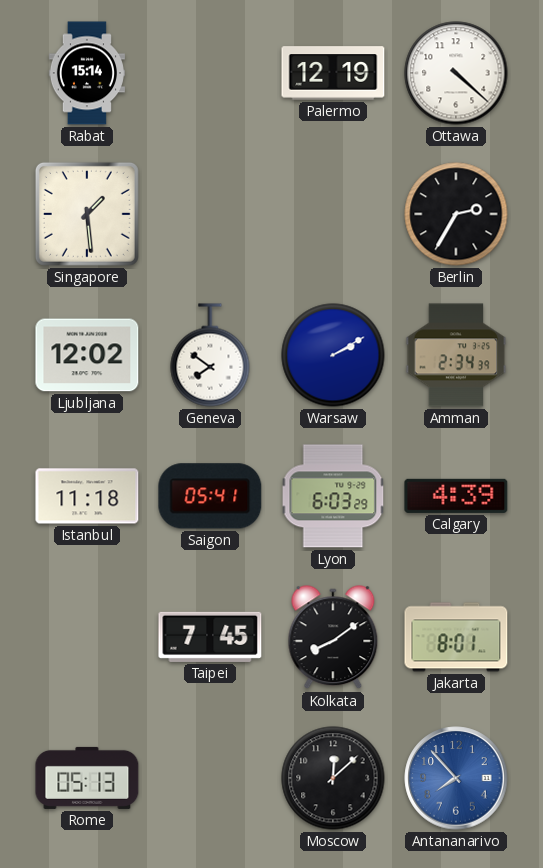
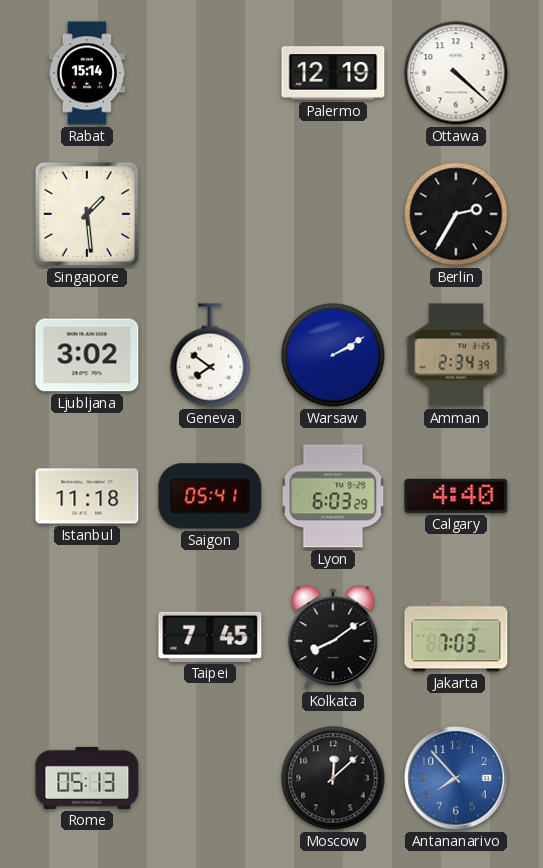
Ljubljana: 12:02 -> 3:02
Calgary: 4:39 -> 4:40
Jakarta: 8:01 -> 7:03
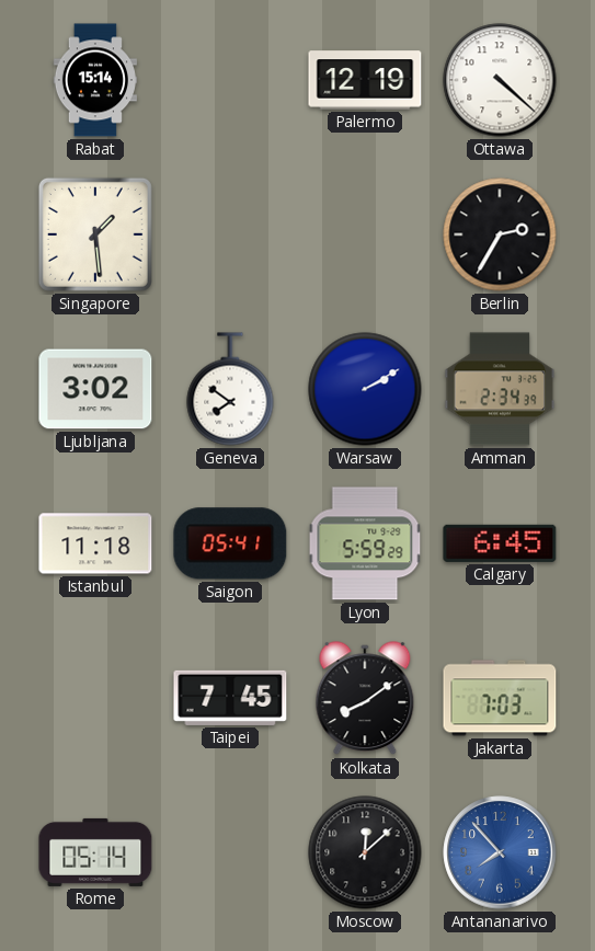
Lyon: 6:03 -> 5:59
Calgary: 4:40 -> 6:45
Rome: 05:13 -> 05:14
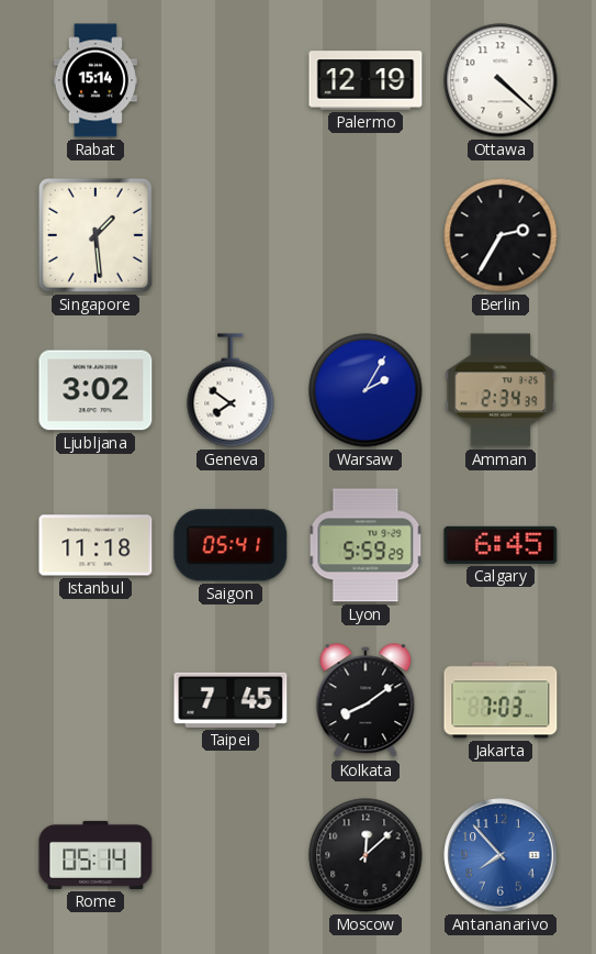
Warsaw: 2:10 -> 2:05
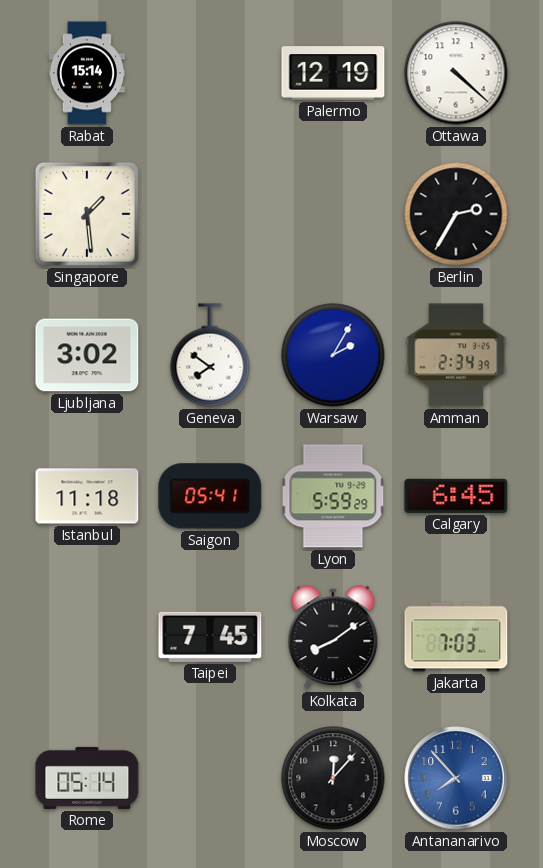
Moscow: 12:08 -> 12:07
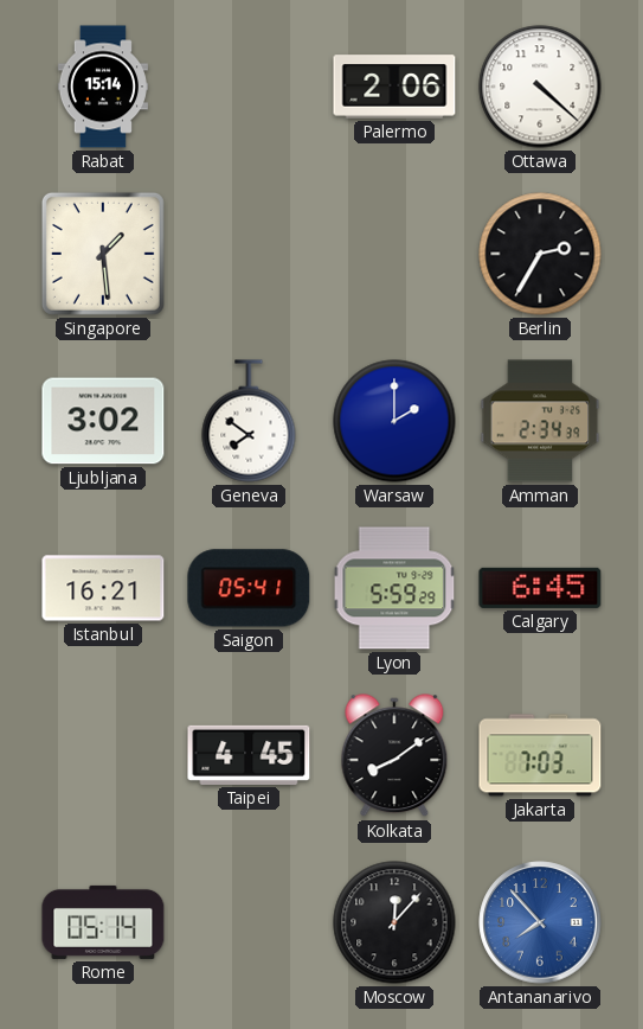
Palermo: 12:19 -> 2:06
Warsaw: 2:05 -> 2:00
Istanbul: 11:18 -> 16:21
Taipei: 7:45 -> 4:45
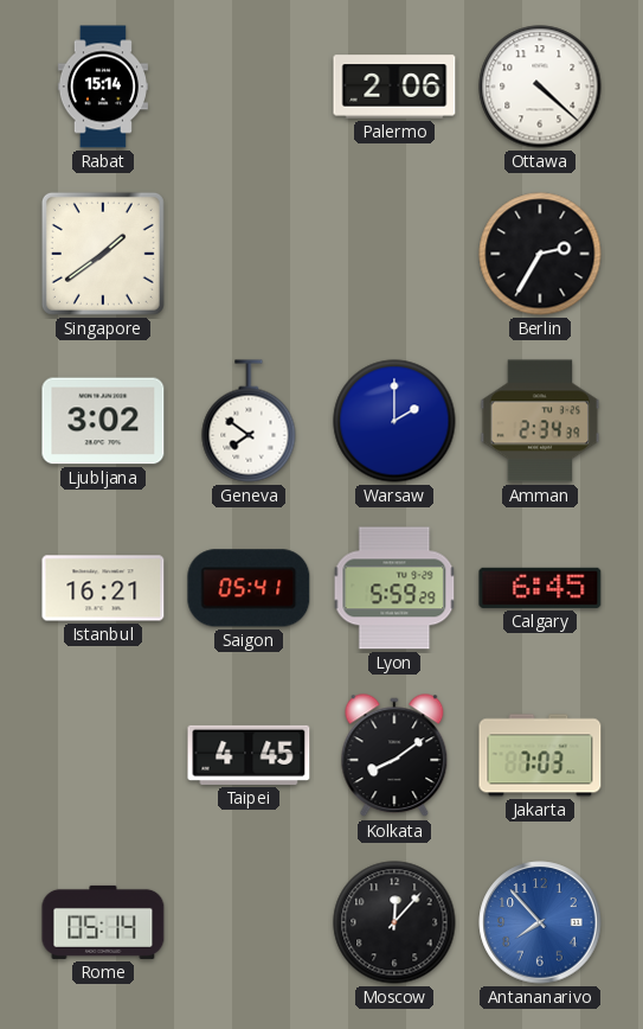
Singapore: 1:29 -> 1:39
